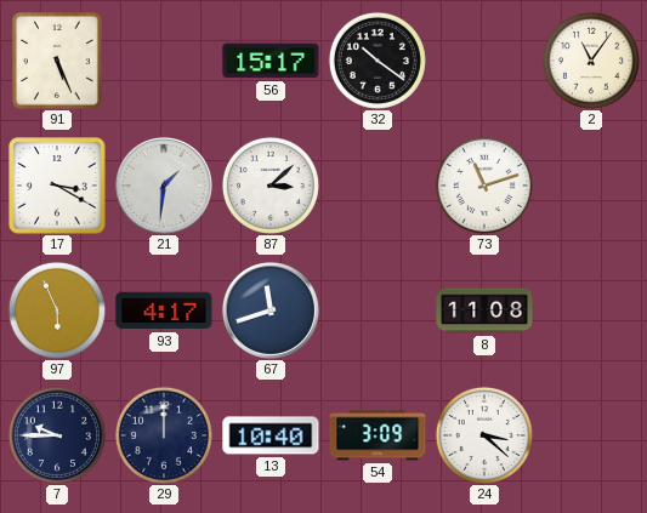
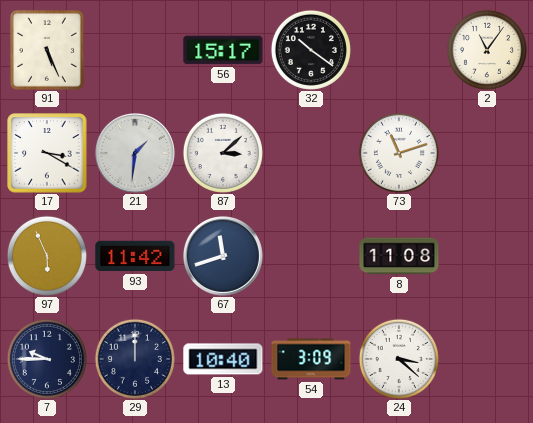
93: 4:17 -> 11:42
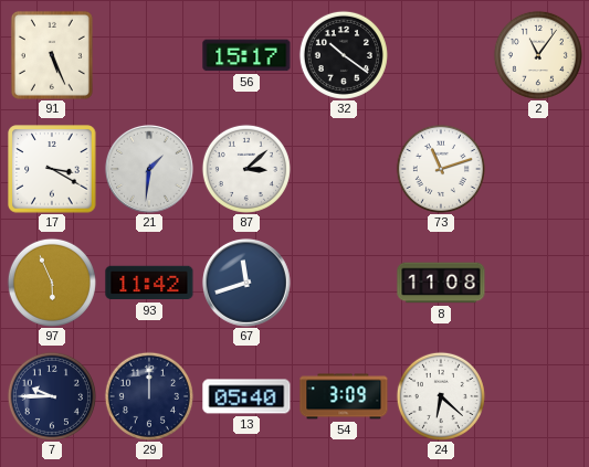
13: 10:40 -> 05:40
24: 3:22 -> 6:22
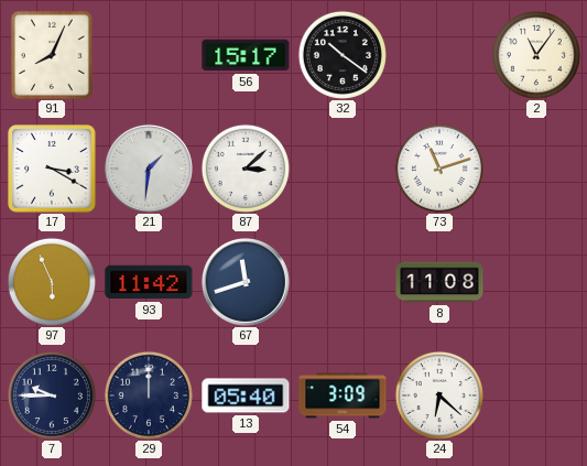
91: 5:26 -> 8:04
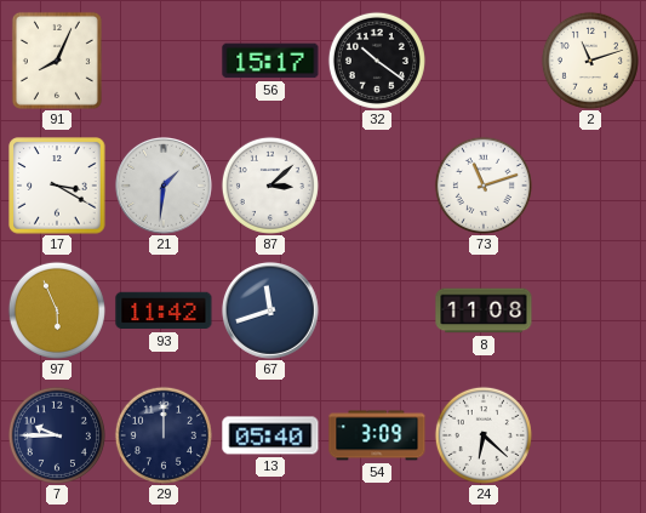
2: 11:06 -> 11:12
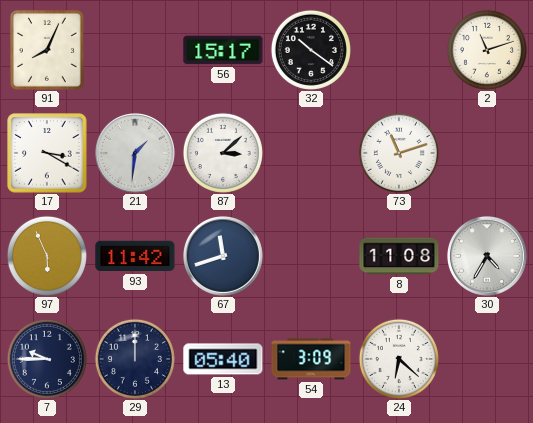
30: none -> 4:35
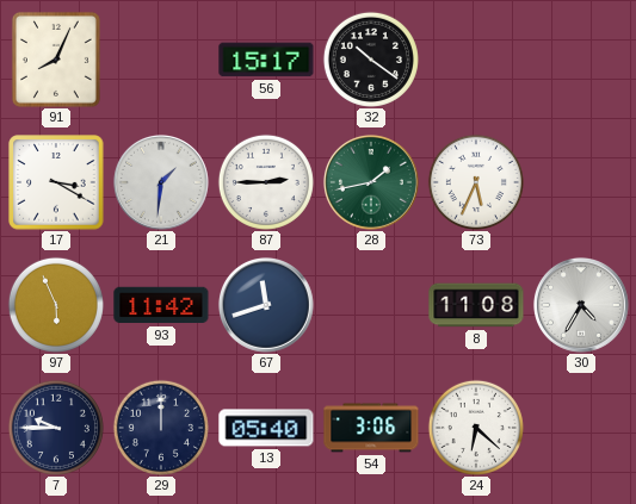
2: 11:12 -> none
87: 3:08 -> 2:45
28: none -> 1:43
73: 11:12 -> 5:34
54: 3:09 -> 3:06
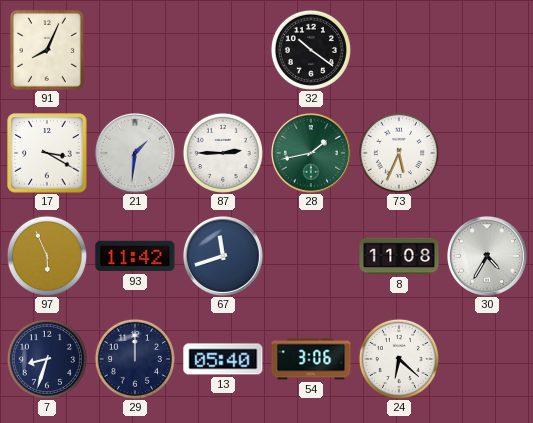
56: 15:17 -> none
7: 9:45 -> 8:33
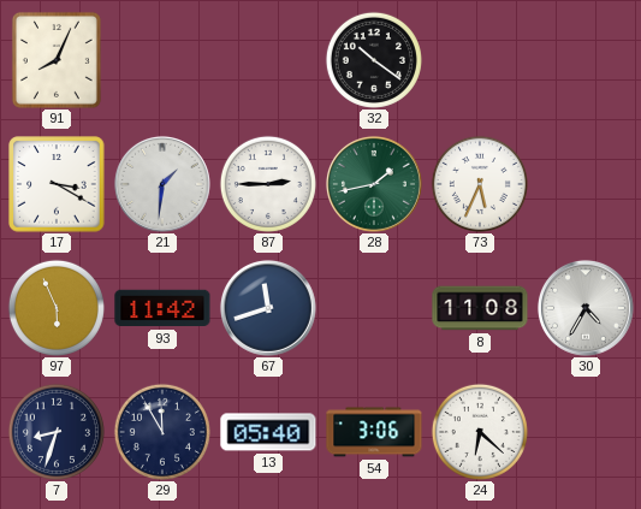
29: 12:00 -> 11:55
